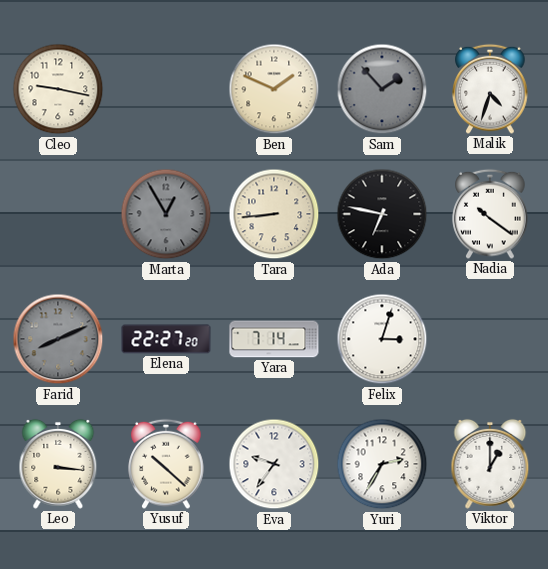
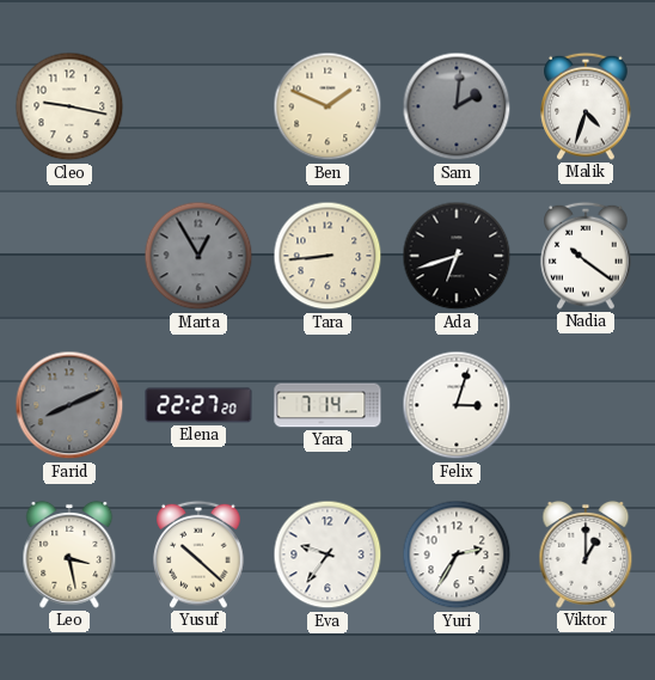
Sam: 1:53 -> 2:01
Ada: 6:47 -> 6:42
Leo: 3:16 -> 3:28
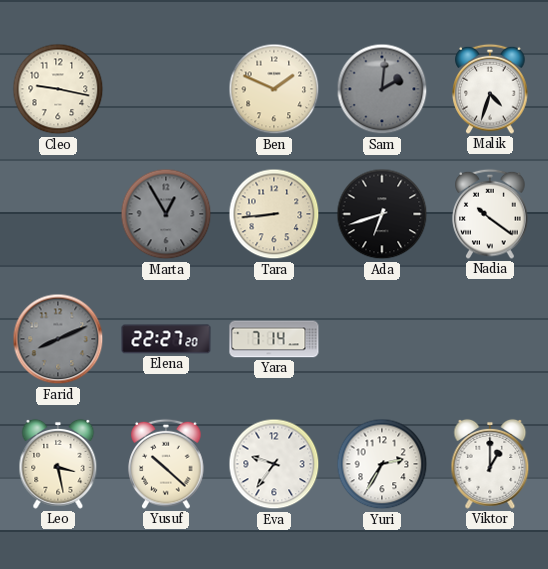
Felix: 3:03 -> none
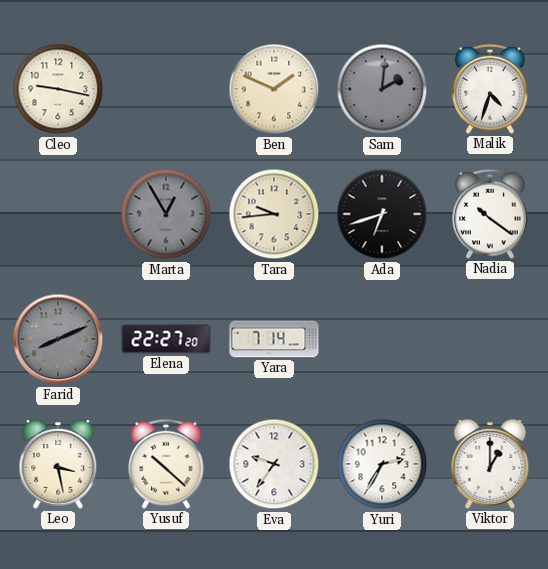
Tara: 8:44 -> 9:44
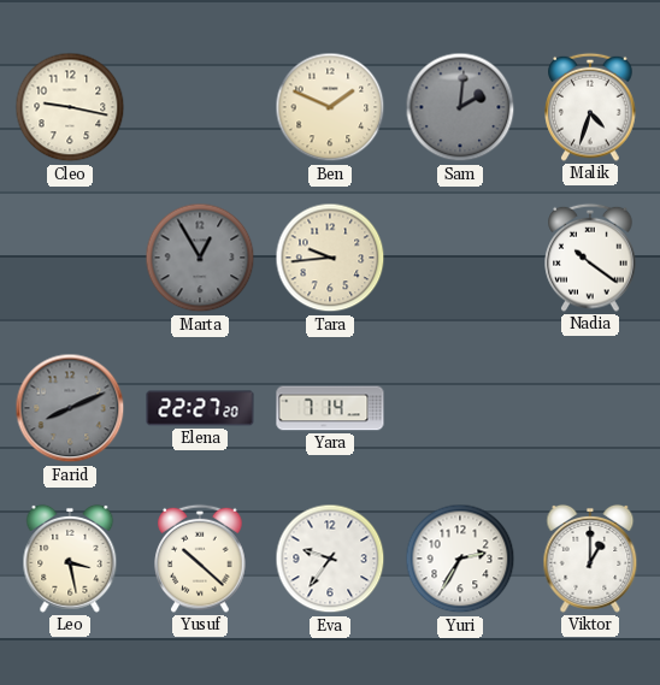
Ada: 6:42 -> none
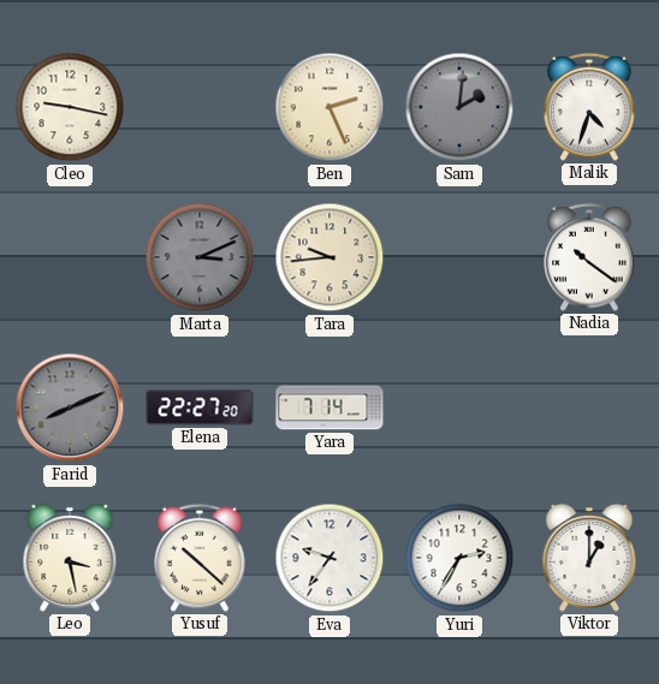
Ben: 1:49 -> 2:26
Marta: 12:55 -> 3:11
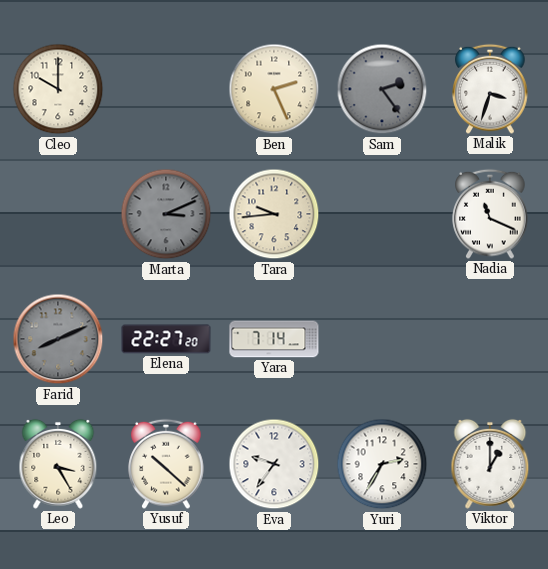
Cleo: 9:17 -> 10:00
Sam: 2:01 -> 2:24
Malik: 4:33 -> 3:33
Nadia: 10:21 -> 11:19
Leo: 3:28 -> 3:25
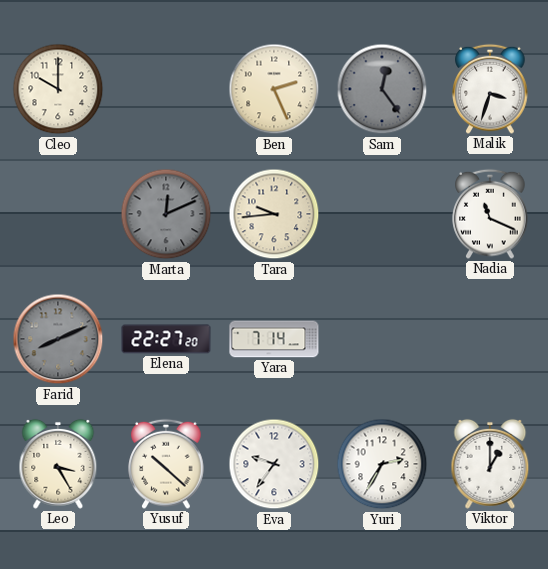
Sam: 2:24 -> 12:24
Marta: 3:11 -> 12:11
